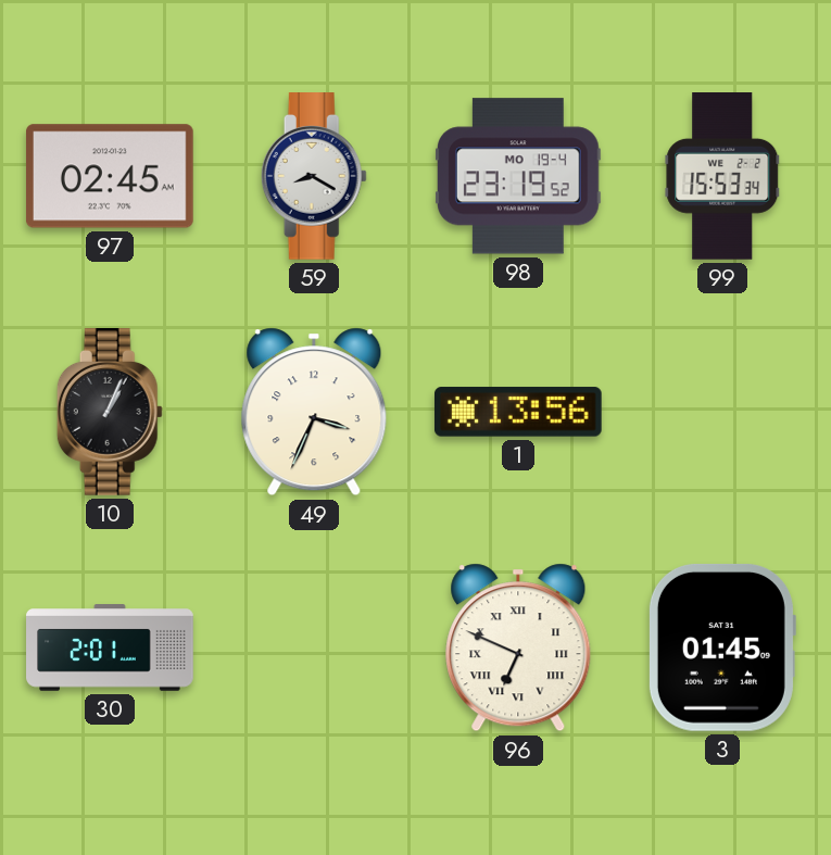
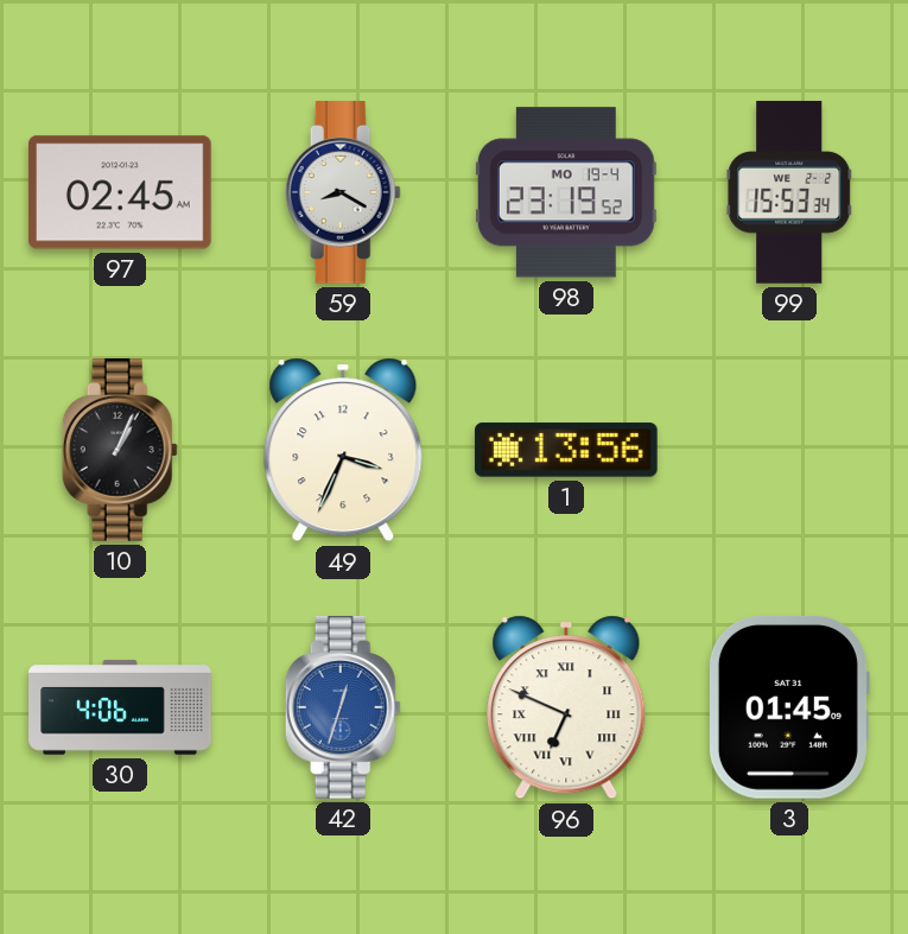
30: 2:01 -> 4:06
42: none -> 12:33
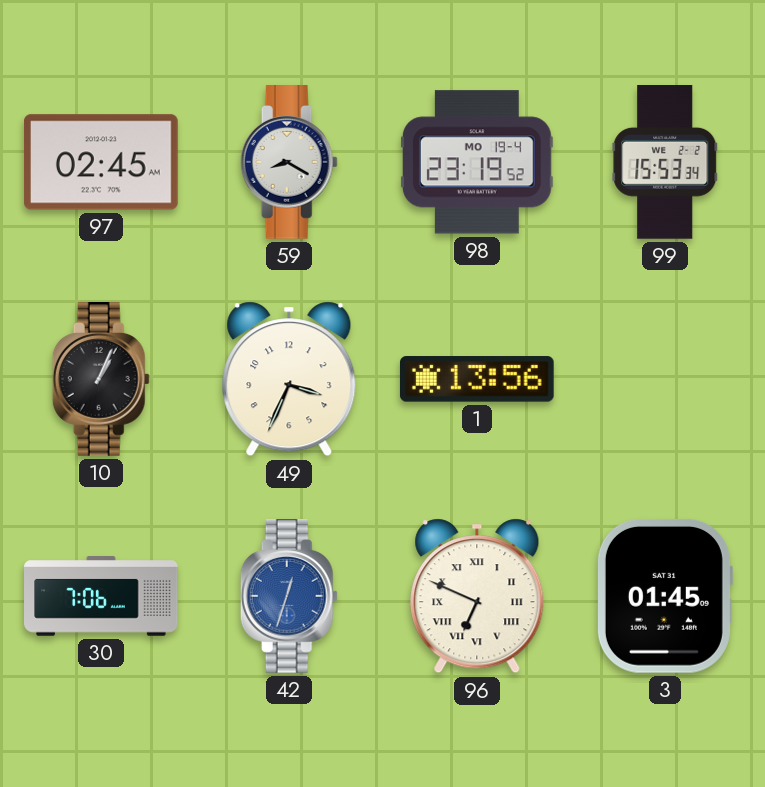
30: 4:06 -> 7:06
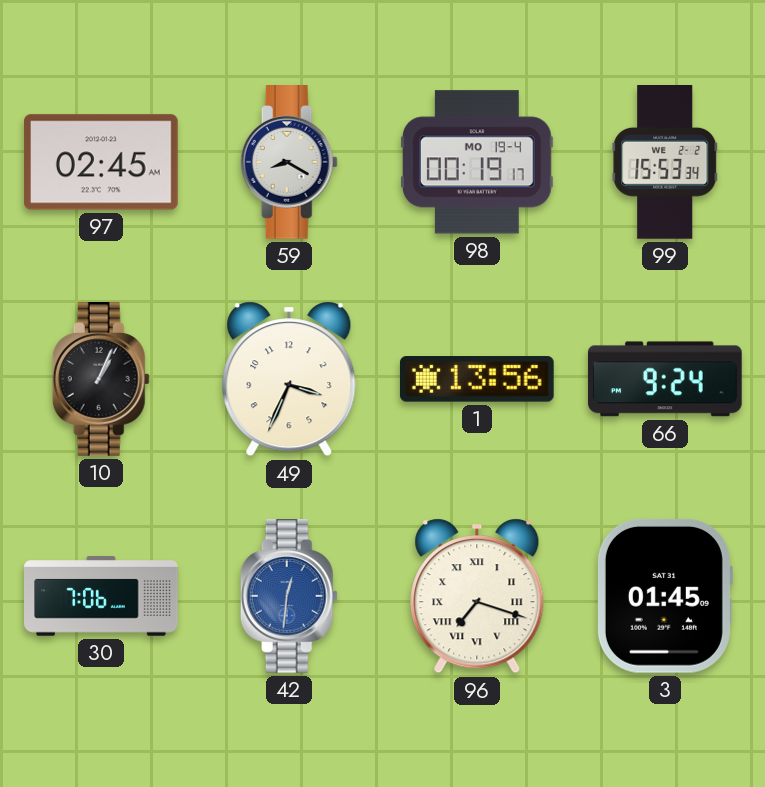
98: 23:19 -> 00:19
66: none -> 9:24
42: 12:33 -> 12:31
96: 6:49 -> 7:18
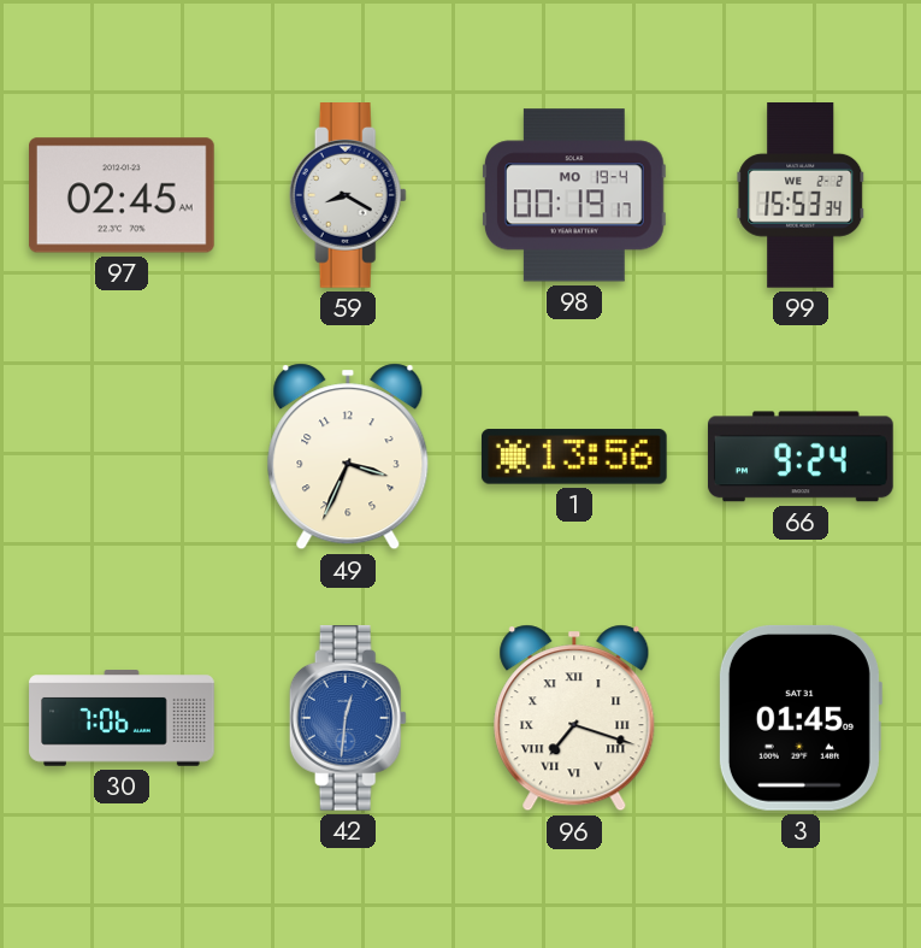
10: 1:04 -> none
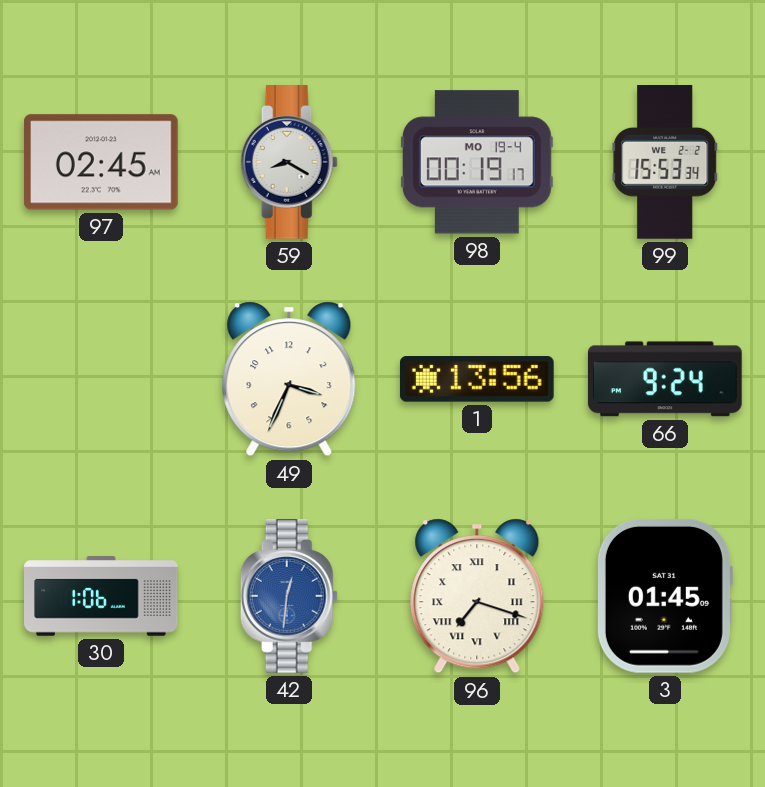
30: 7:06 -> 1:06
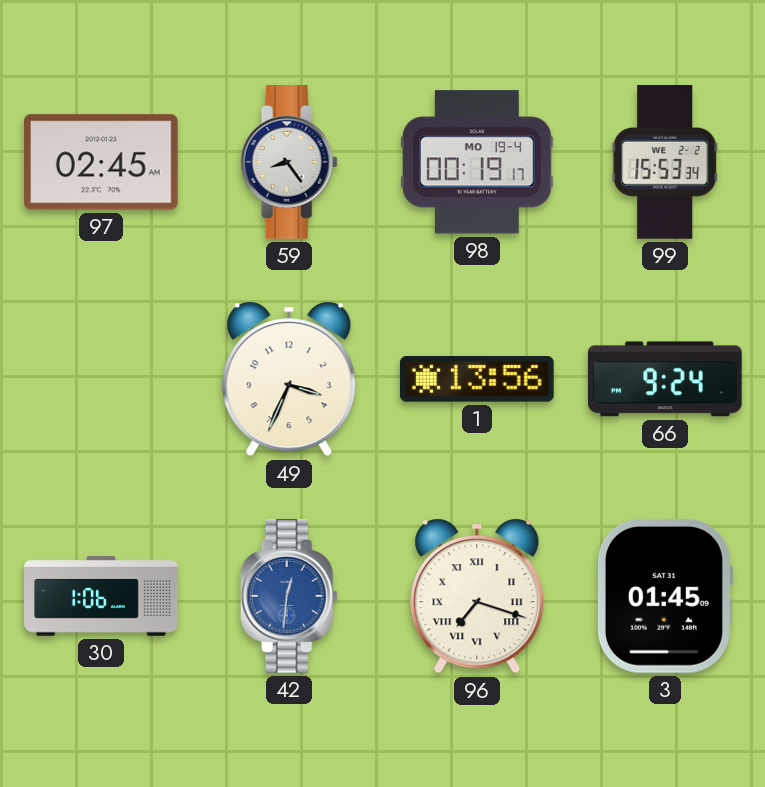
59: 8:20 -> 8:24
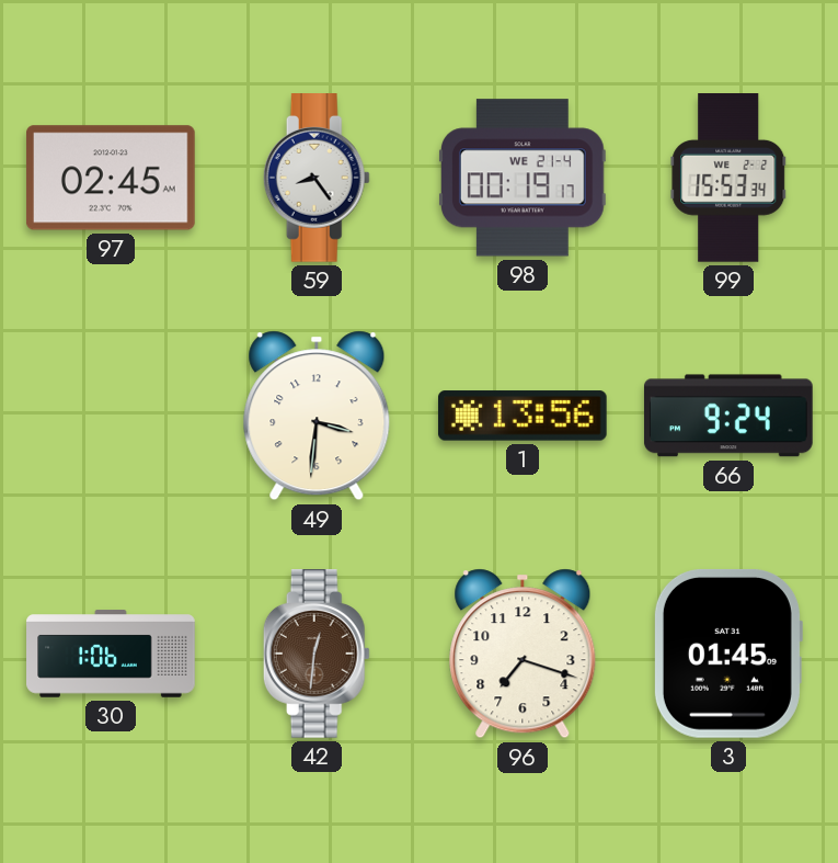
98 date: MO 19-4 -> WE 21-4
49: 3:34 -> 3:31
42 dial: blue -> brown
96 numerals: Roman -> Arabic
